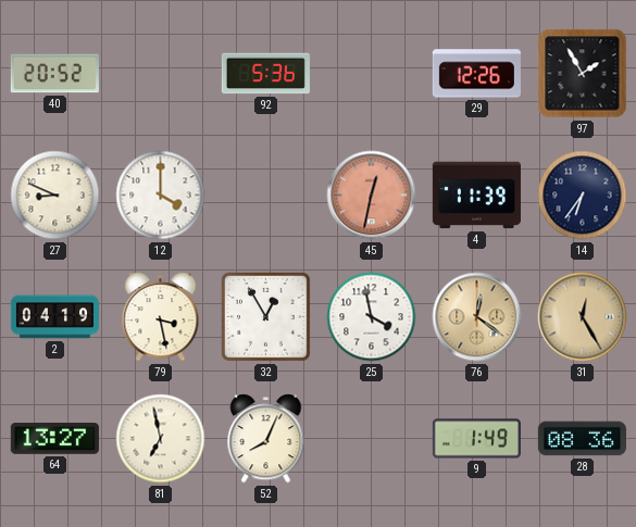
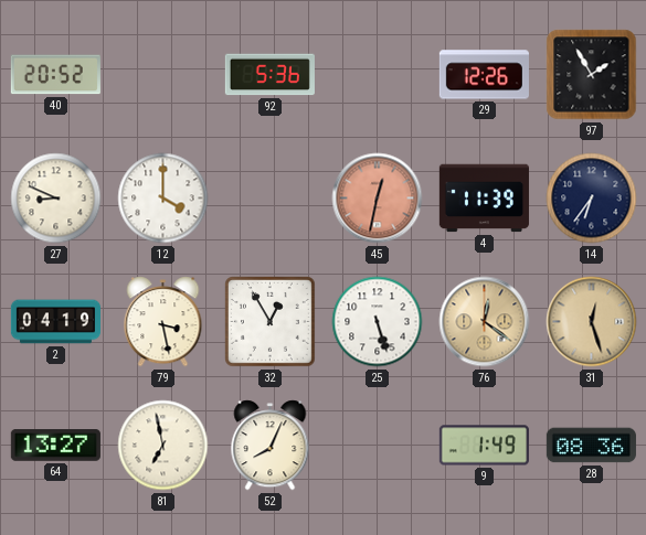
25: 3:58 -> 5:27
31: 12:25 -> 12:27
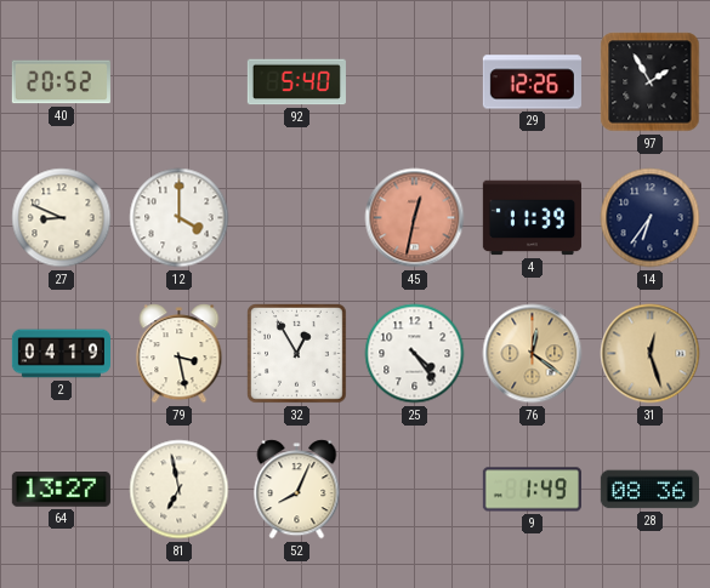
92: 5:36 -> 5:40
25: 5:27 -> 4:24
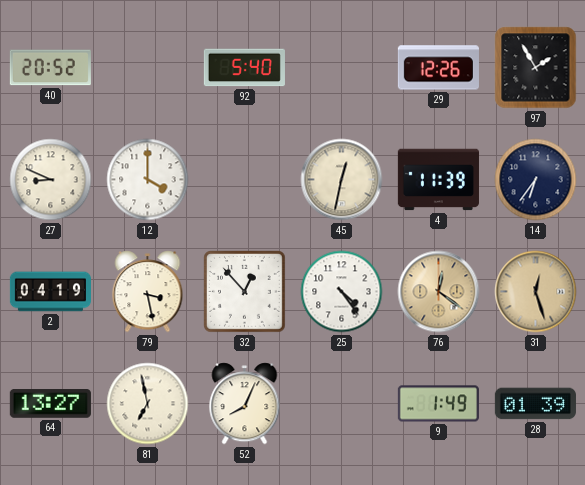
45 dial: salmon -> cream
32: 12:55 -> 12:53
28: 08:36 -> 01:39
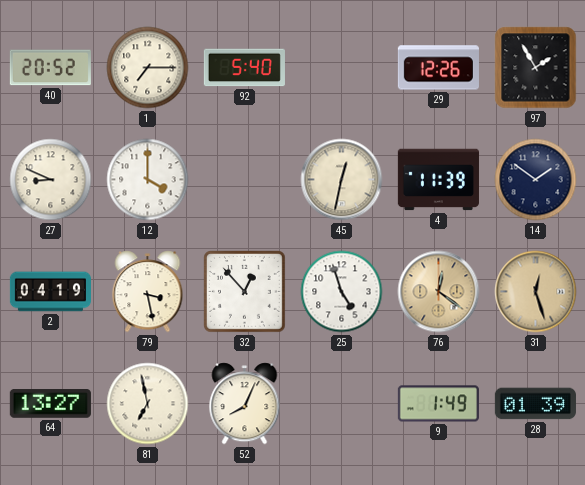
1: none -> 7:15
14: 6:36 -> 1:51
25: 4:24 -> 4:57
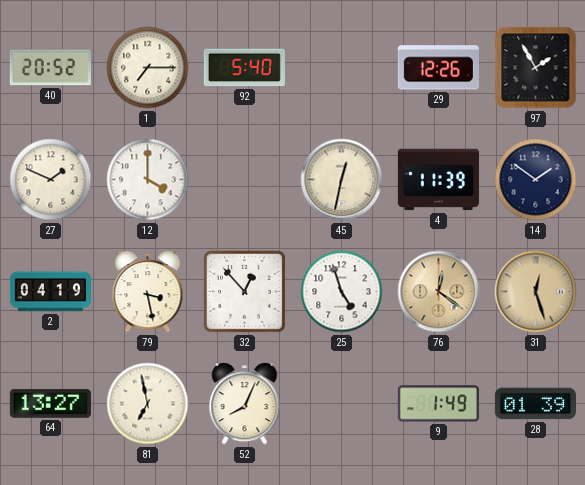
27: 8:49 -> 1:49
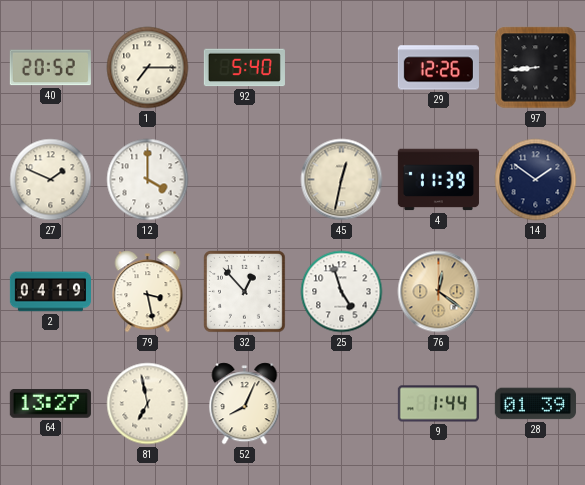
97: 1:55 -> 8:44
31: 12:27 -> none
9: 1:49 -> 1:44
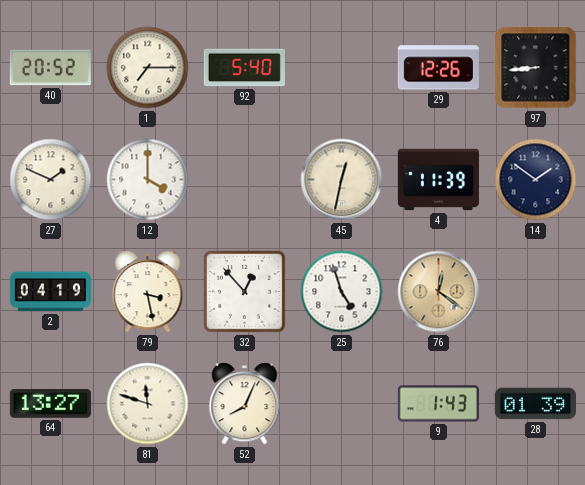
81: 6:58 -> 11:48
9: 1:44 -> 1:43
